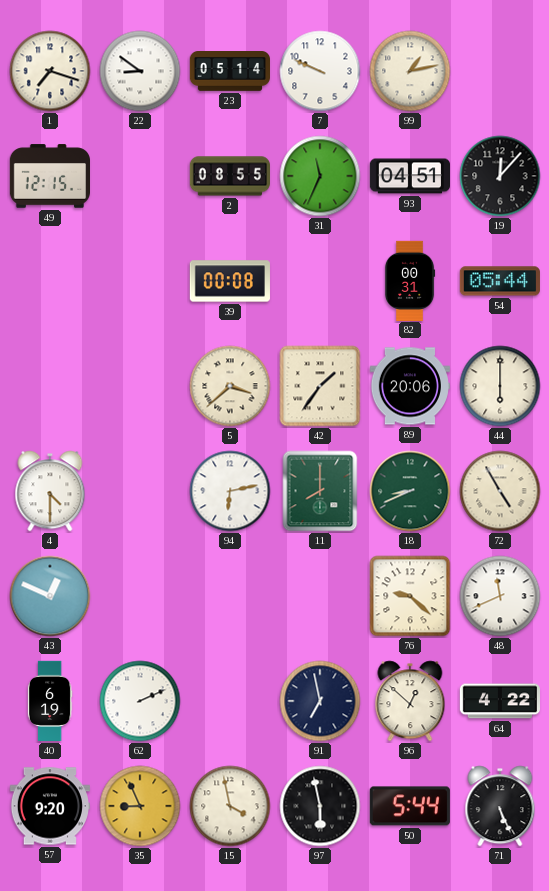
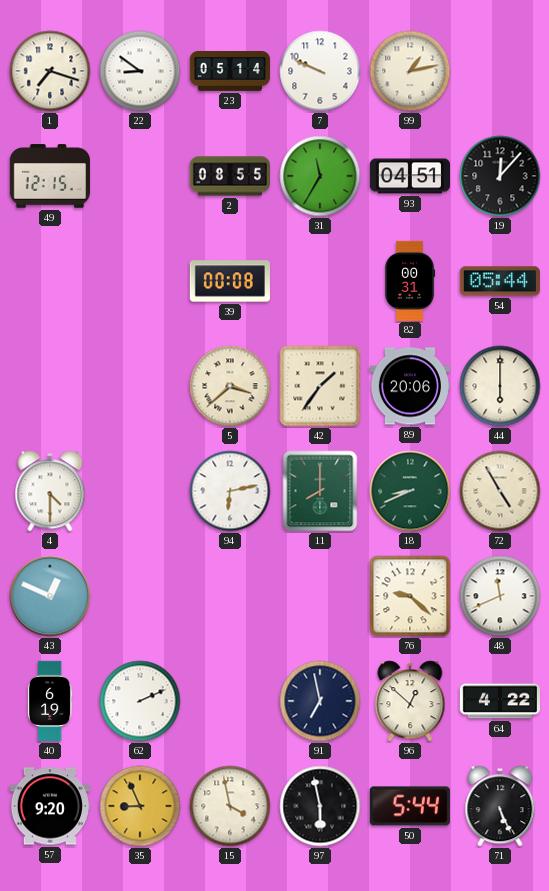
31: 11:34 -> 11:35
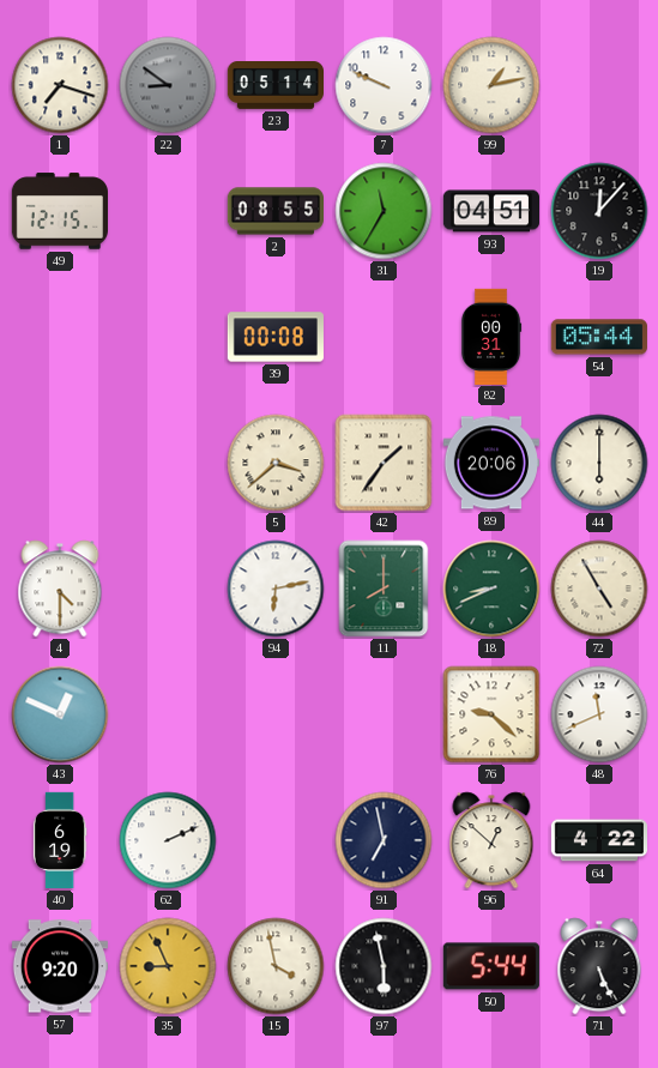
22 dial: white -> grey
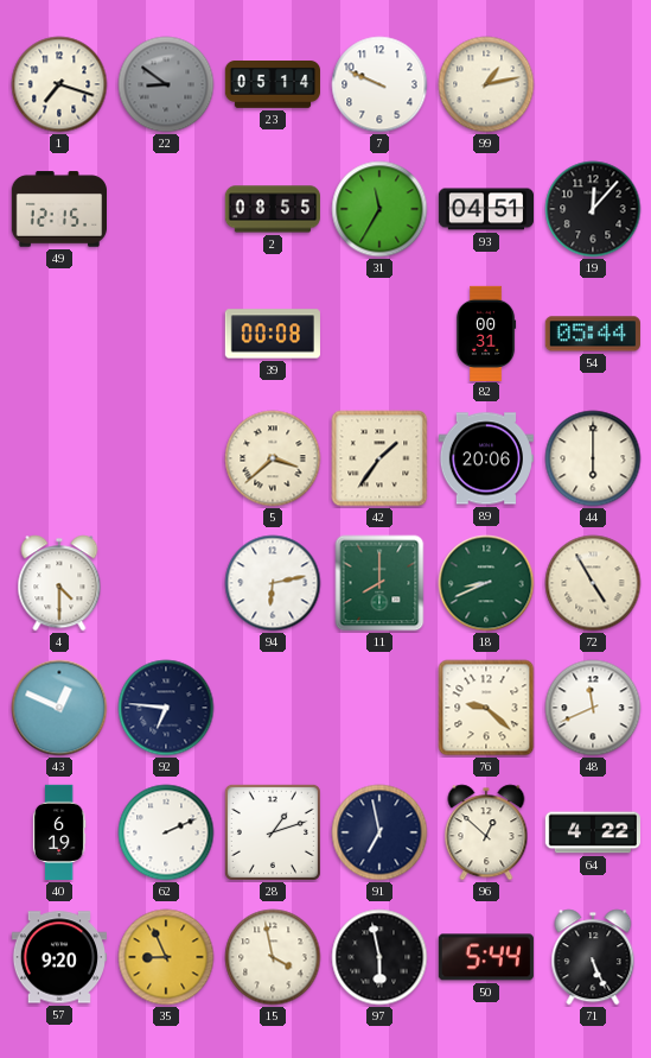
92: none -> 6:46
28: none -> 1:12
